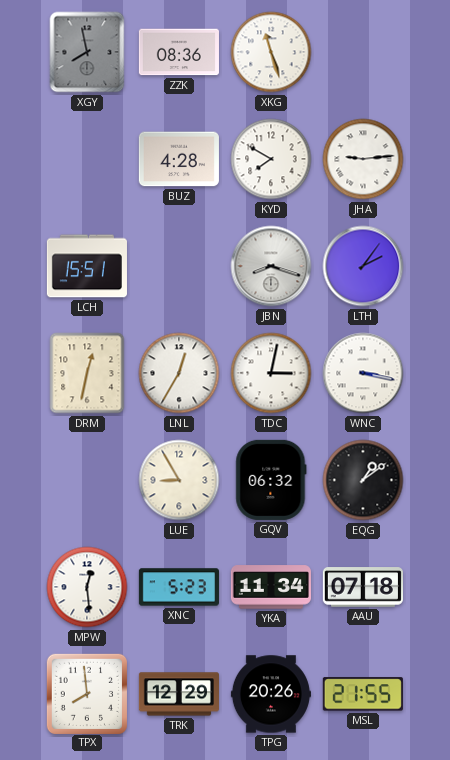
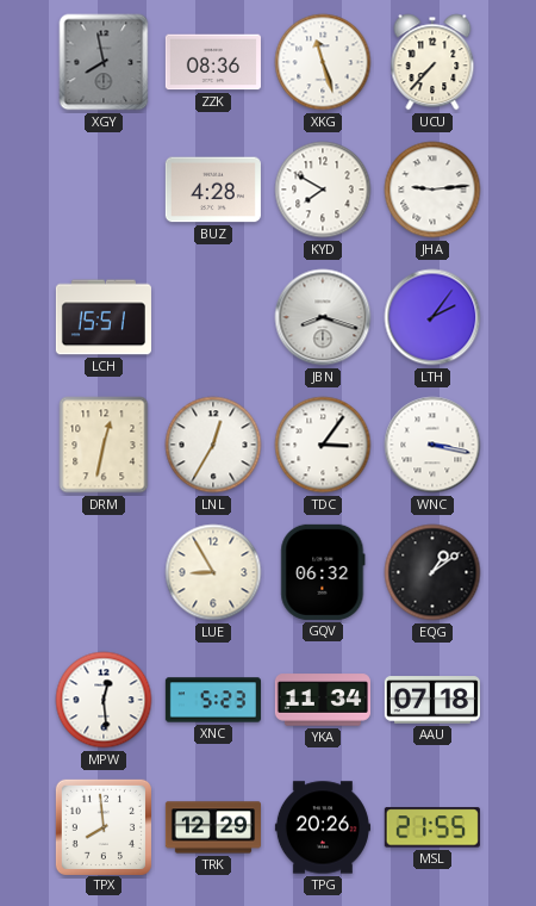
UCU: none -> 7:37
TDC: 3:02 -> 3:06
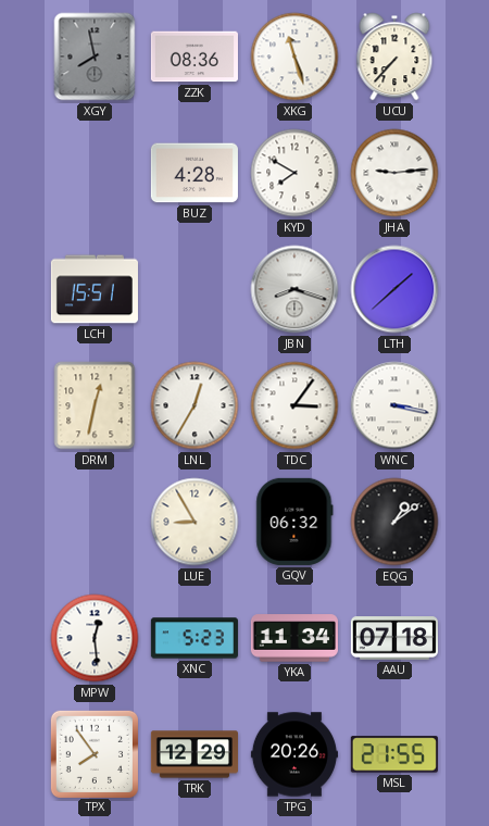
LTH: 2:06 -> 1:38
TPX: 7:59 -> 7:54
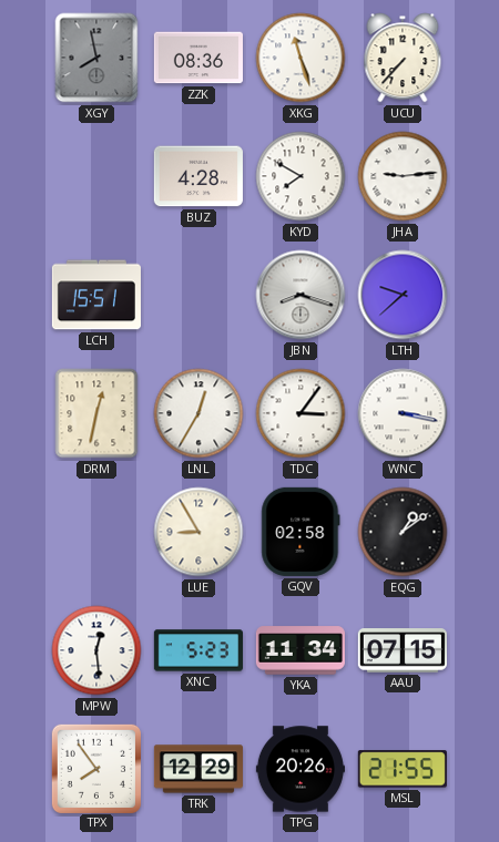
LTH: 1:38 -> 9:38
GQV: 06:32 -> 02:58
AAU: 07:18 -> 07:15
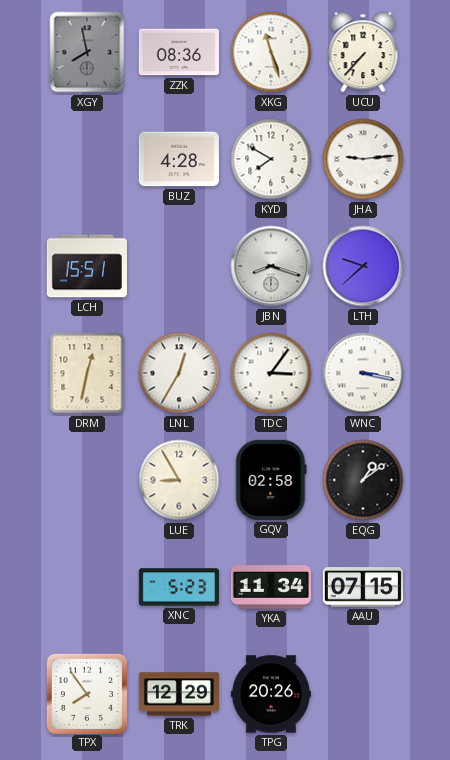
MPW: 12:29 -> none
MSL: 21:55 -> none
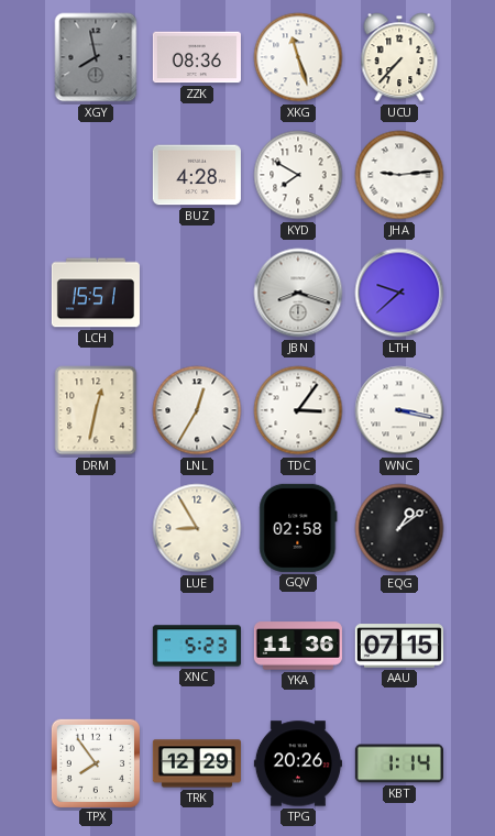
YKA: 11:34 -> 11:36
KBT: none -> 1:14
